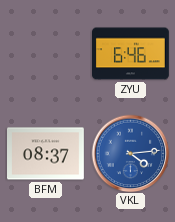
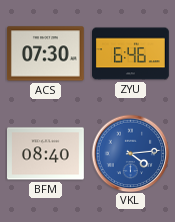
ACS: none -> 07:30
BFM: 08:37 -> 08:40
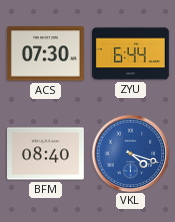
ZYU: 6:46 -> 6:44
VKL: 4:14 -> 4:18
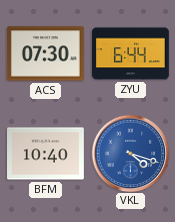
BFM: 08:40 -> 10:40
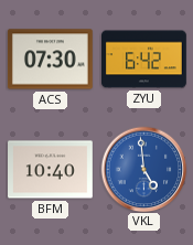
ZYU: 6:44 -> 6:42
VKL: 4:18 -> 4:59
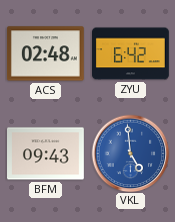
ACS: 07:30 -> 02:48
BFM: 10:40 -> 09:43
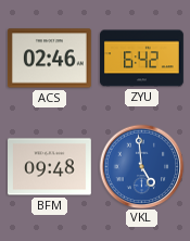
ACS: 02:48 -> 02:46
BFM: 09:43 -> 09:48
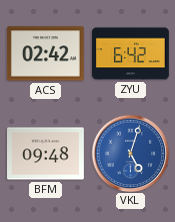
ACS: 02:46 -> 02:42
VKL: 4:59 -> 5:03
